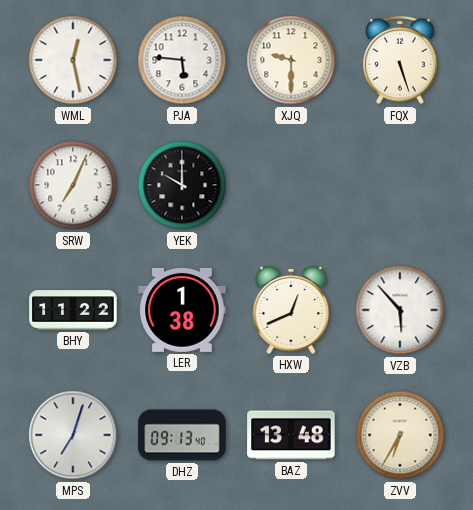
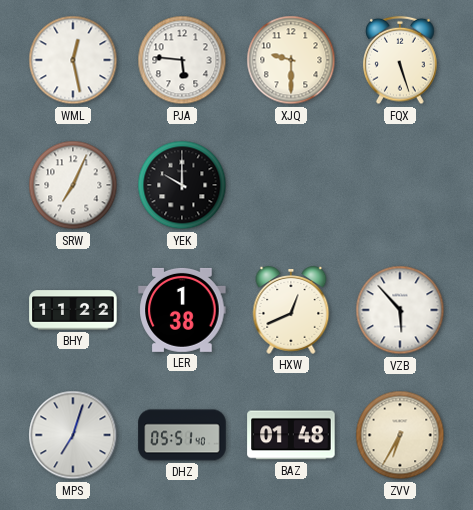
DHZ: 09:13 -> 05:51
BAZ: 13:48 -> 01:48
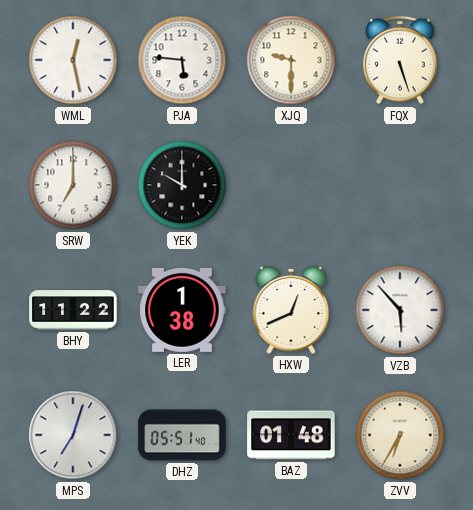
SRW: 7:04 -> 7:00
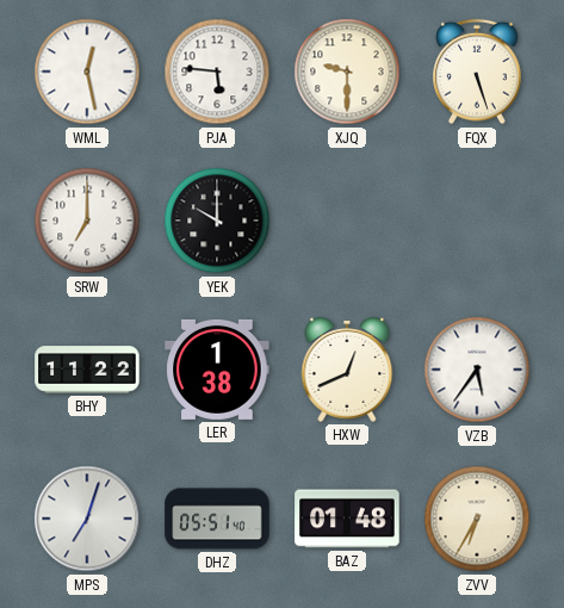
VZB: 5:53 -> 5:36
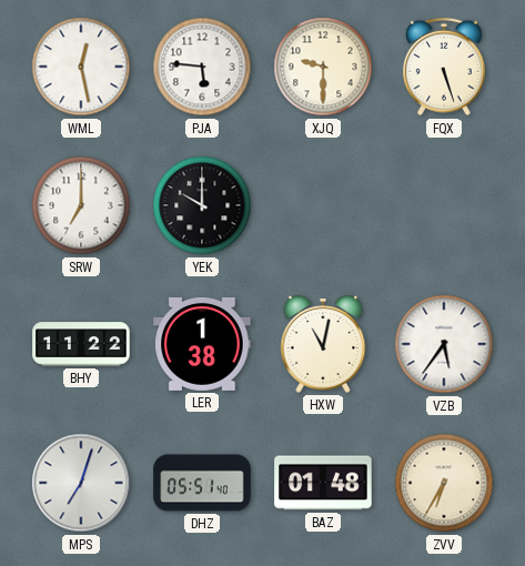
HXW: 12:41 -> 11:02
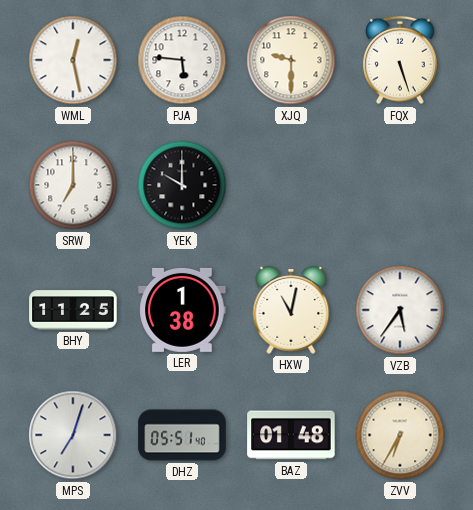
BHY: 11:22 -> 11:25
